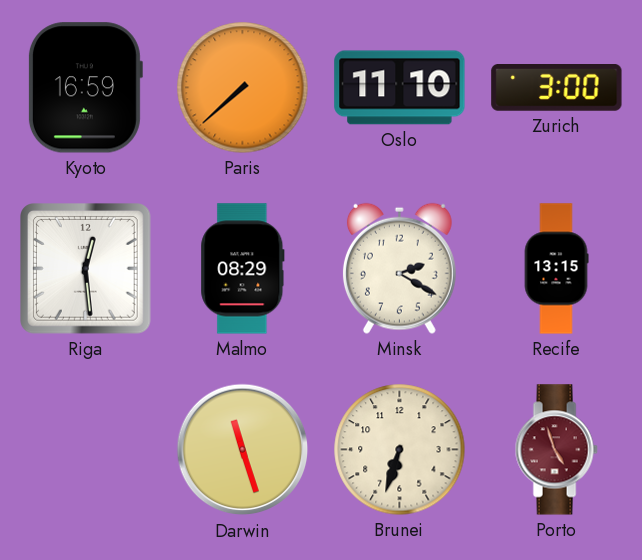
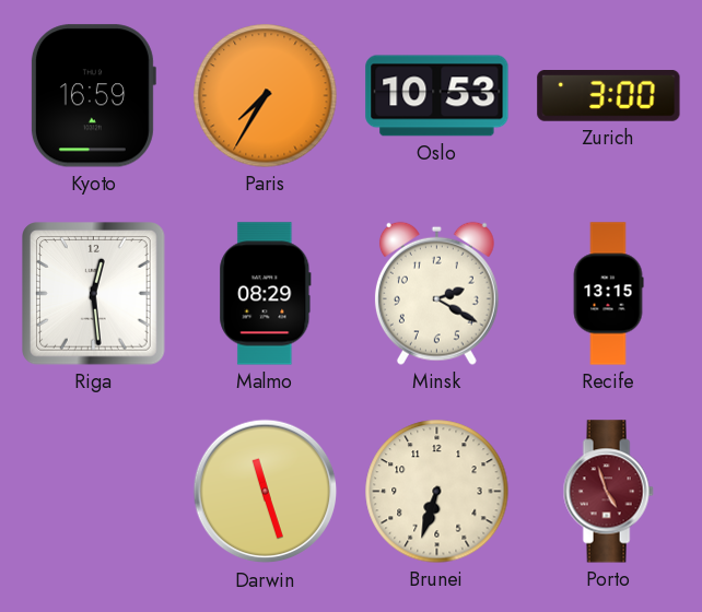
Paris: 7:38 -> 7:35
Oslo: 11:10 -> 10:53
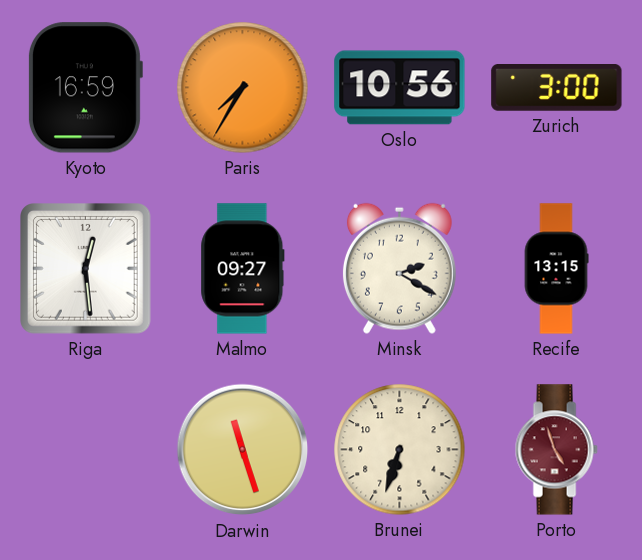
Oslo: 10:53 -> 10:56
Malmo: 08:29 -> 09:27
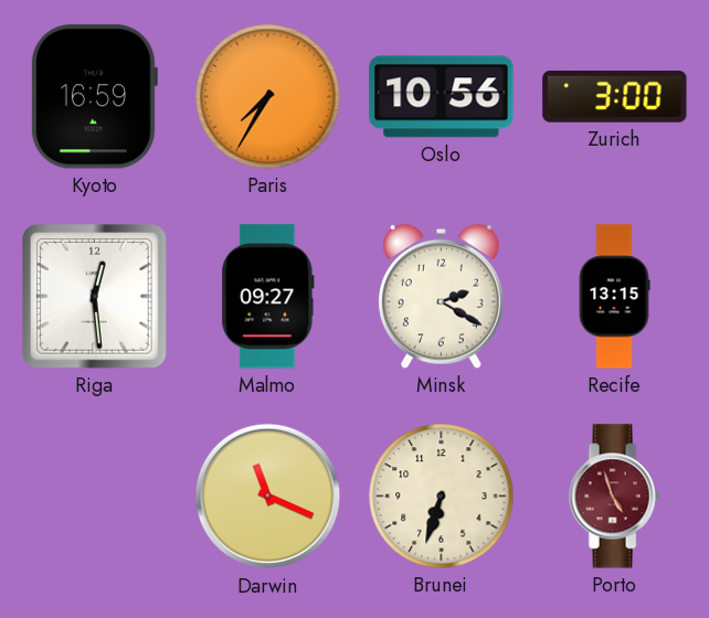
Darwin: 11:27 -> 11:19
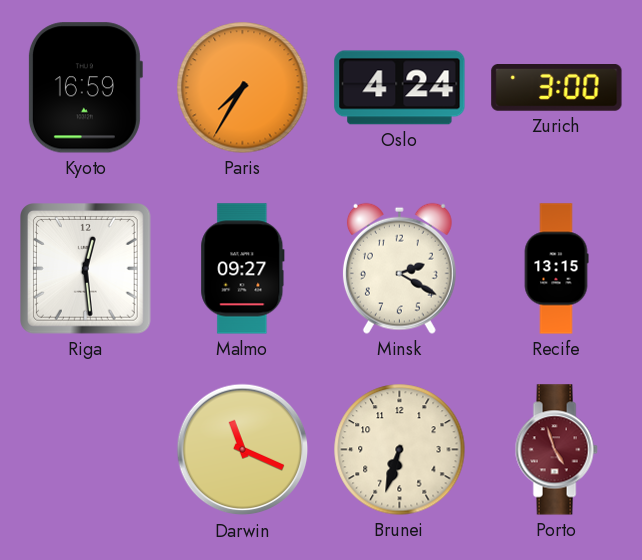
Oslo: 10:56 -> 4:24
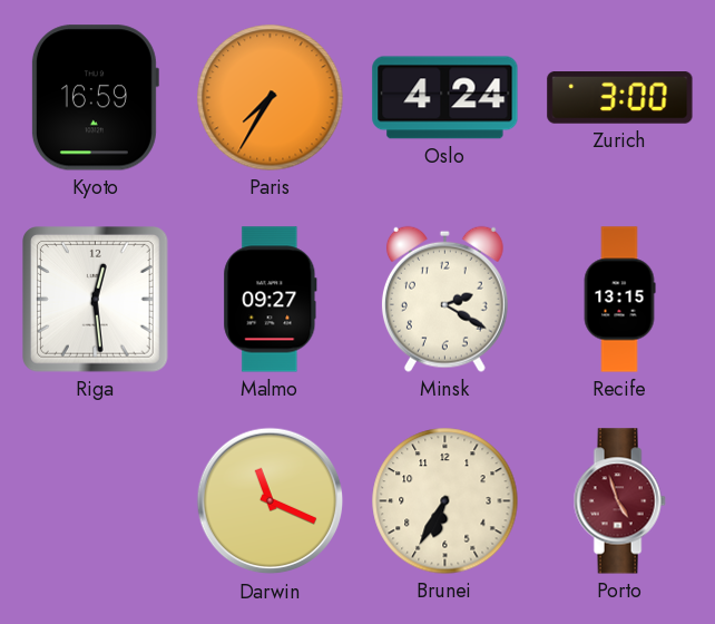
Brunei: 6:33 -> 6:35
